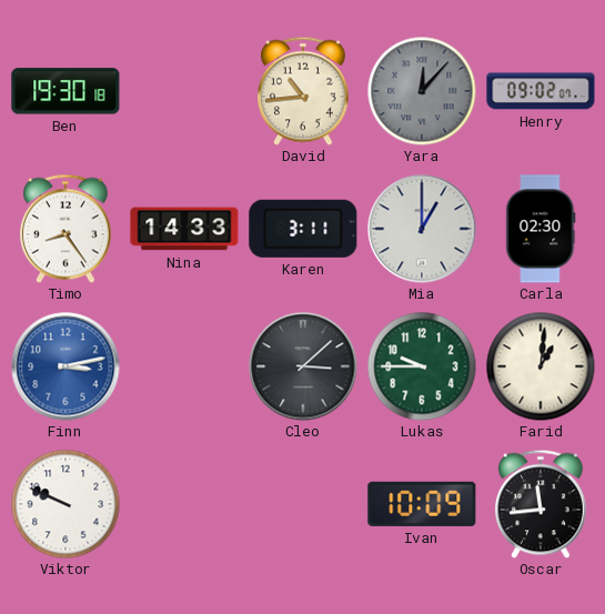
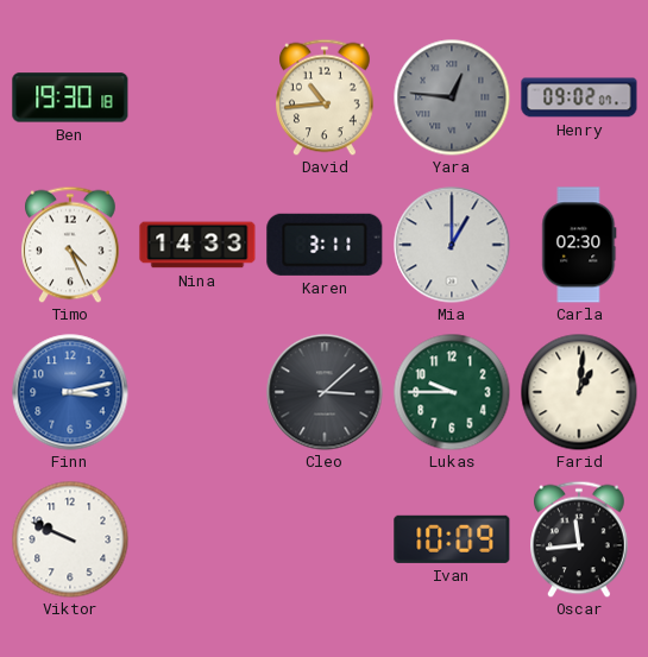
Yara: 12:07 -> 12:46
Timo: 8:24 -> 4:26
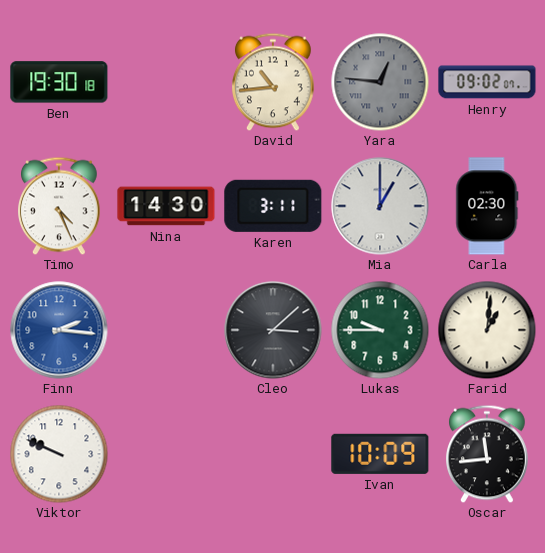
Nina: 14:33 -> 14:30
Finn: 3:13 -> 2:16
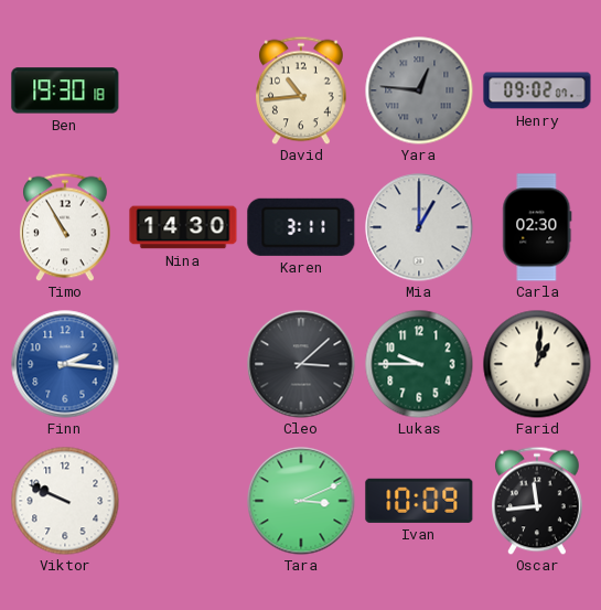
Timo: 4:26 -> 10:55
Tara: none -> 3:11
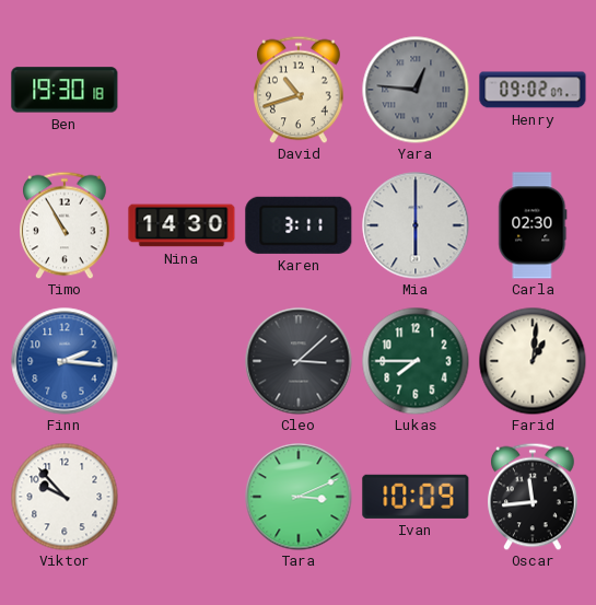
David: 10:44 -> 10:42
Mia: 1:00 -> 6:00
Lukas: 9:45 -> 7:45
Viktor: 9:49 -> 9:53
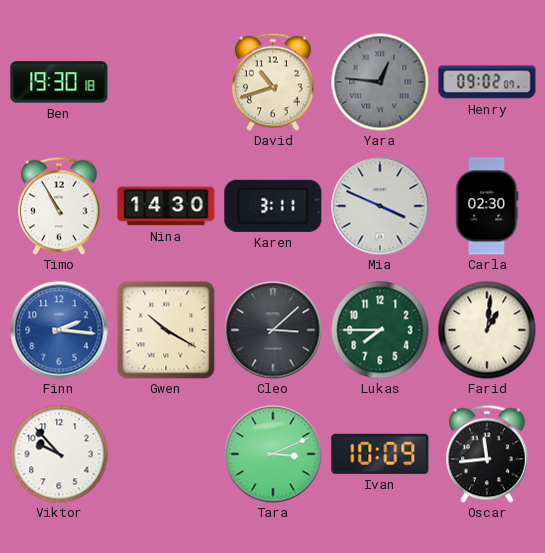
Mia: 6:00 -> 3:49
Gwen: none -> 10:20
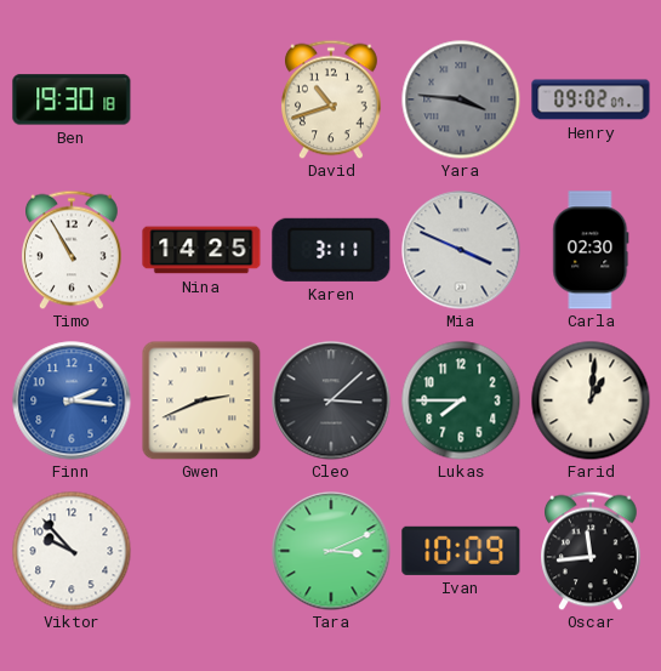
Yara: 12:46 -> 3:46
Nina: 14:30 -> 14:25
Gwen: 10:20 -> 2:41
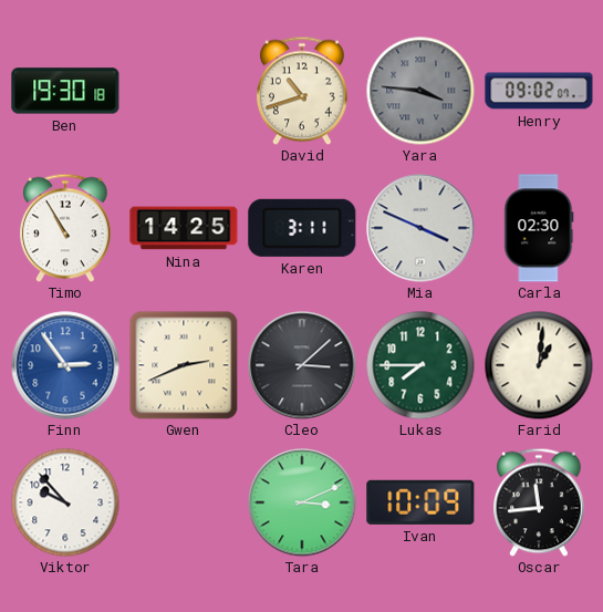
Finn: 2:16 -> 2:54
